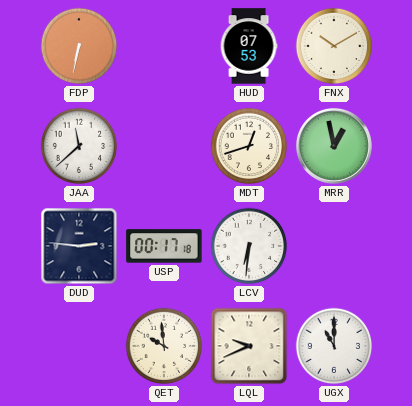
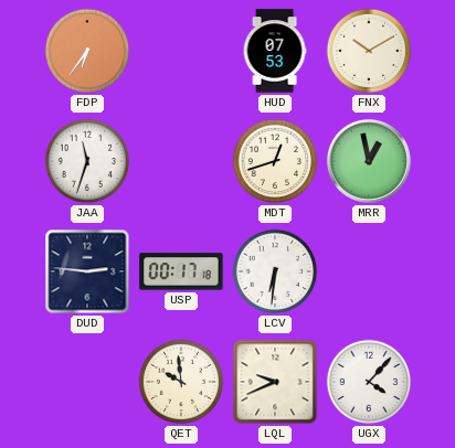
FDP: 6:32 -> 6:36
JAA: 11:38 -> 11:33
UGX: 11:00 -> 4:07
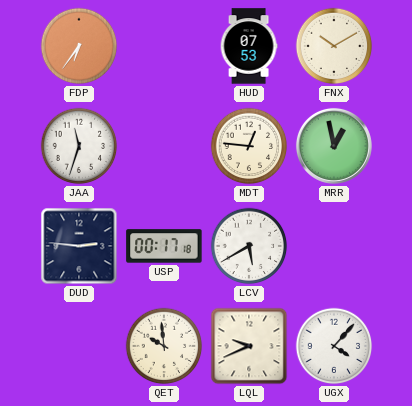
MDT: 12:42 -> 12:46
LCV: 6:31 -> 5:40
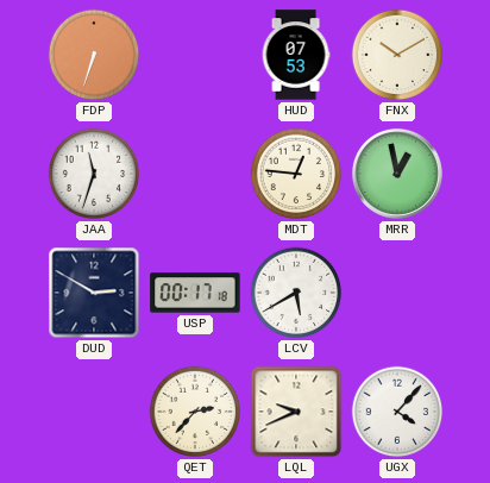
FDP: 6:36 -> 6:33
DUD: 2:46 -> 2:50
QET: 9:59 -> 2:37
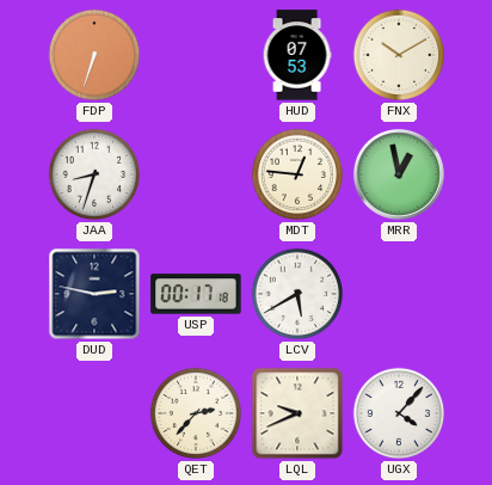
JAA: 11:33 -> 8:33
DUD: 2:50 -> 2:47
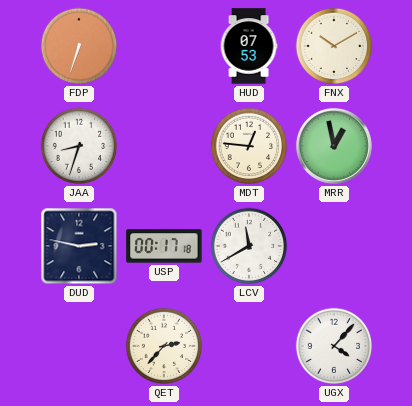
LCV: 5:40 -> 11:40
LQL: 9:41 -> none
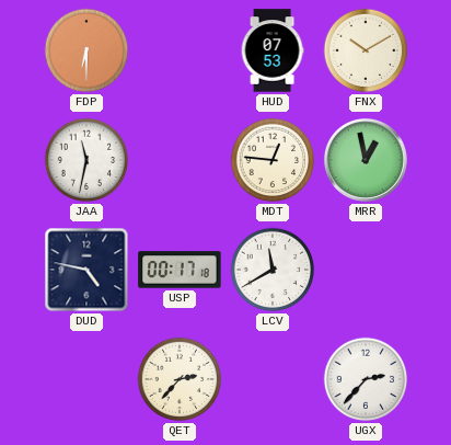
FDP: 6:33 -> 6:30
JAA: 8:33 -> 11:32
DUD: 2:47 -> 4:47
UGX: 4:07 -> 2:37
